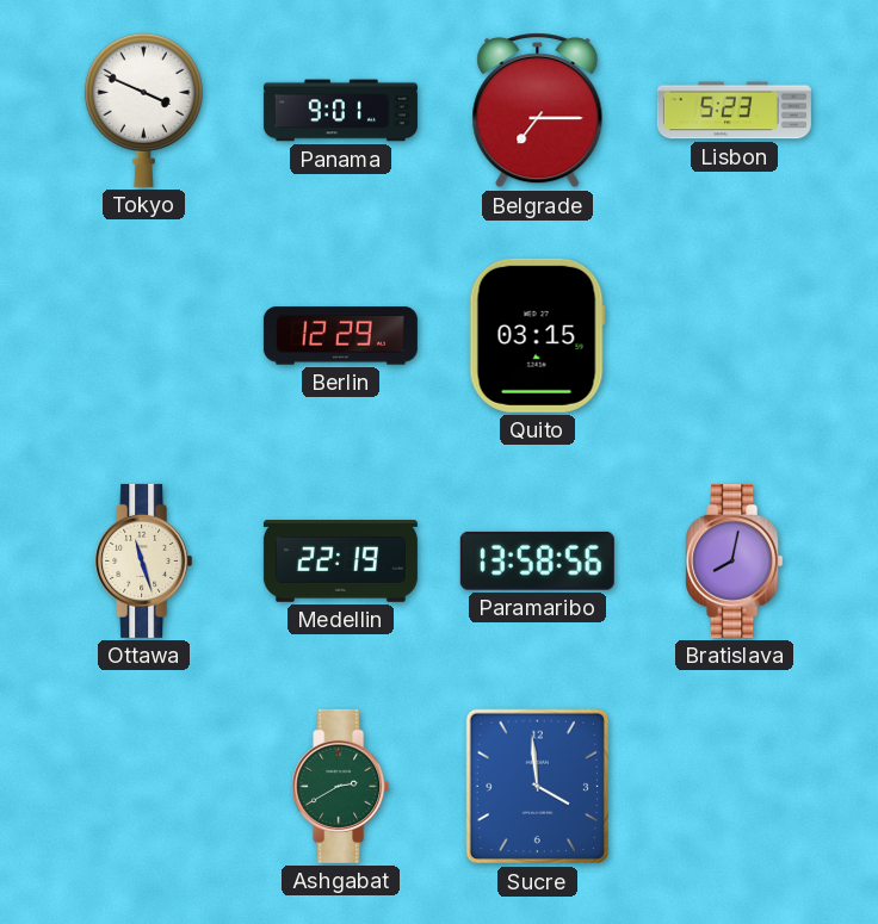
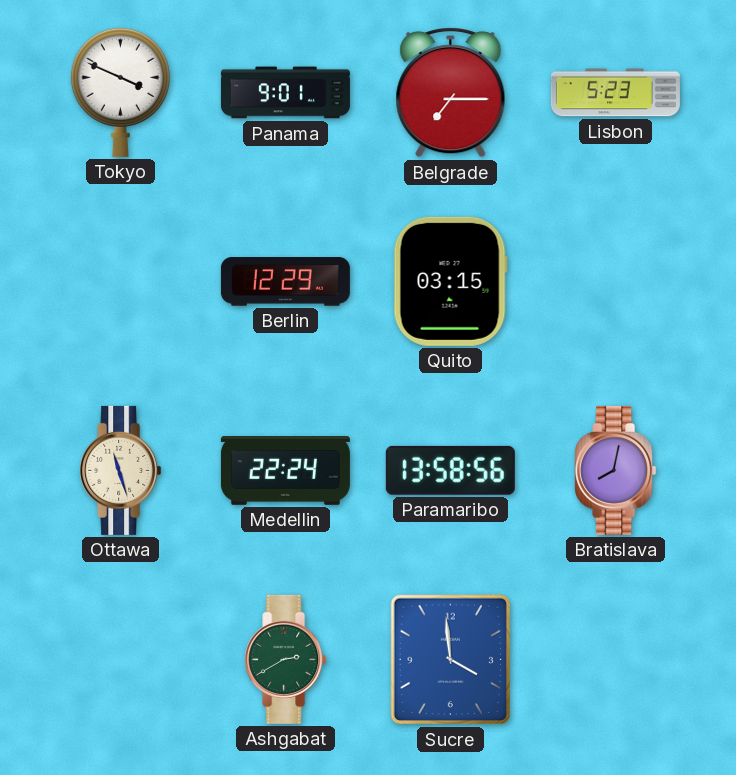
Medellin: 22:19 -> 22:24
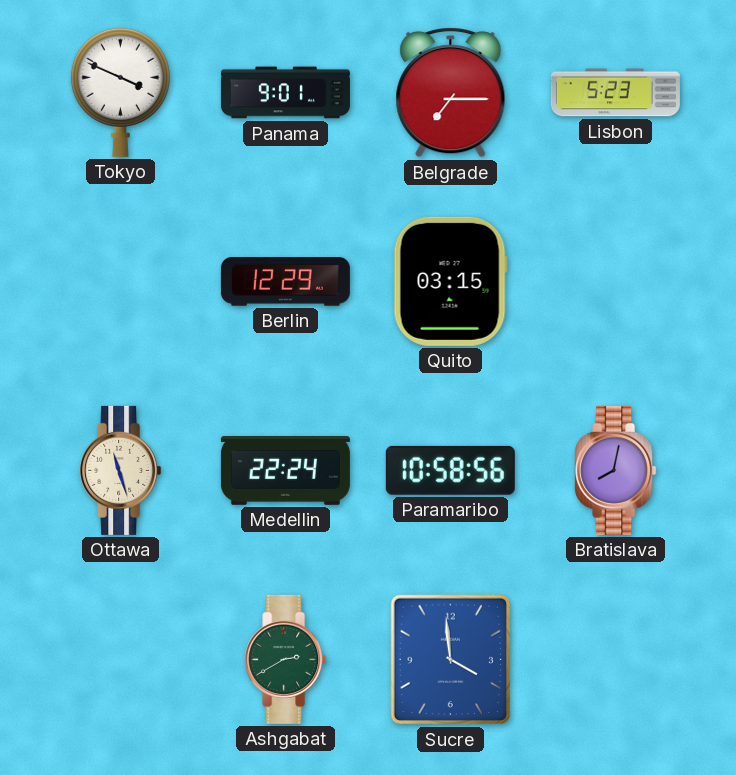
Paramaribo: 13:58 -> 10:58
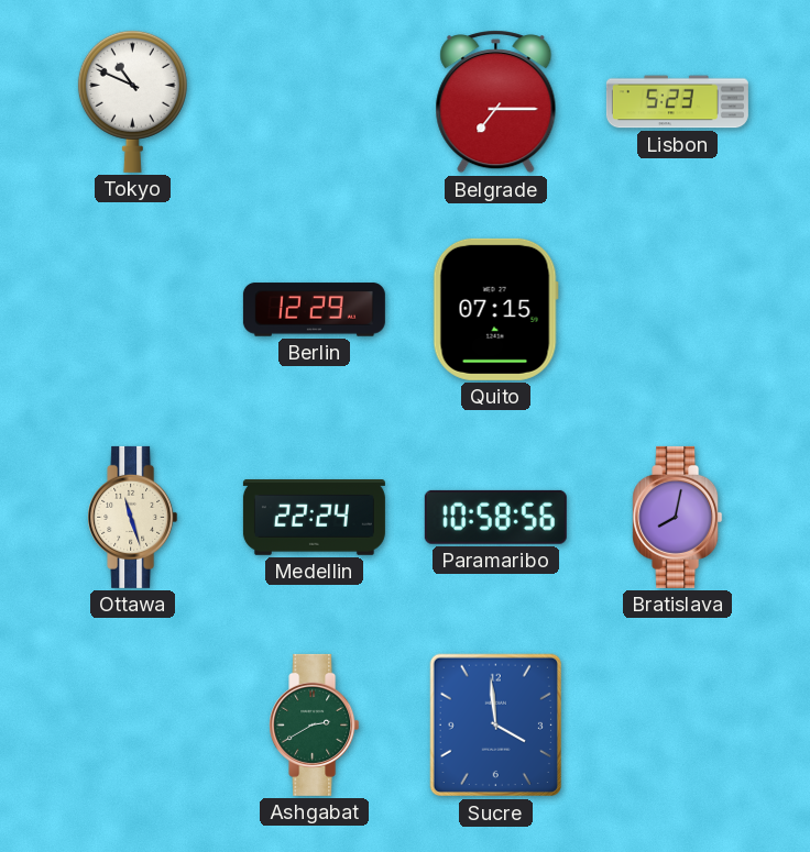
Tokyo: 3:49 -> 10:49
Panama: 9:01 -> none
Quito: 03:15 -> 07:15
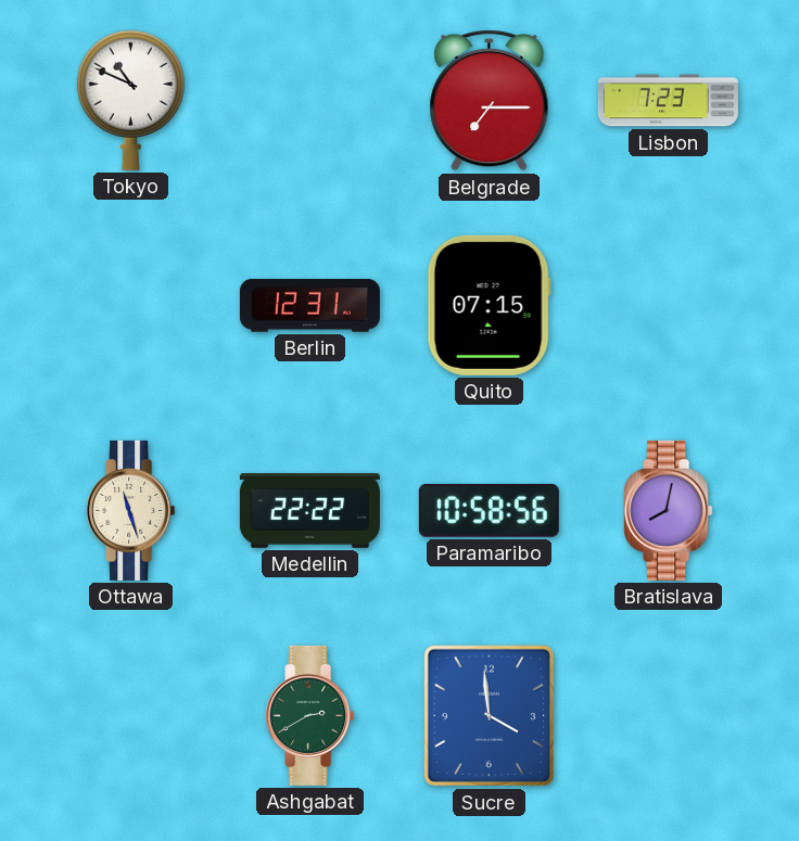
Lisbon: 5:23 -> 7:23
Berlin: 12:29 -> 12:31
Medellin: 22:24 -> 22:22
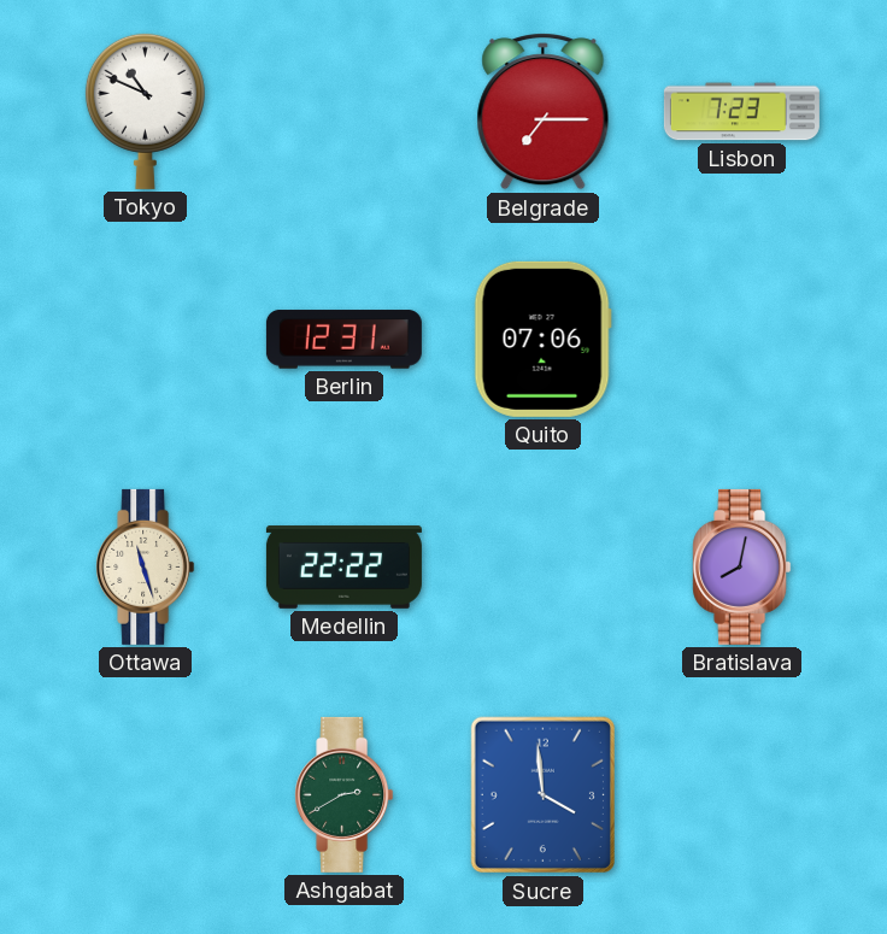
Quito: 07:15 -> 07:06
Paramaribo: 10:58 -> none
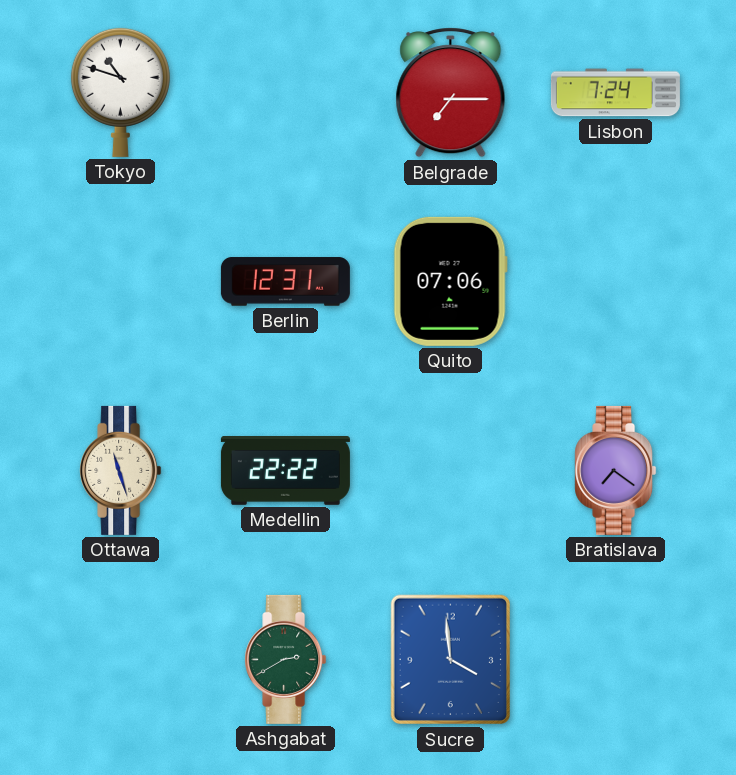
Tokyo: 10:49 -> 10:48
Lisbon: 7:23 -> 7:24
Bratislava: 8:02 -> 7:21
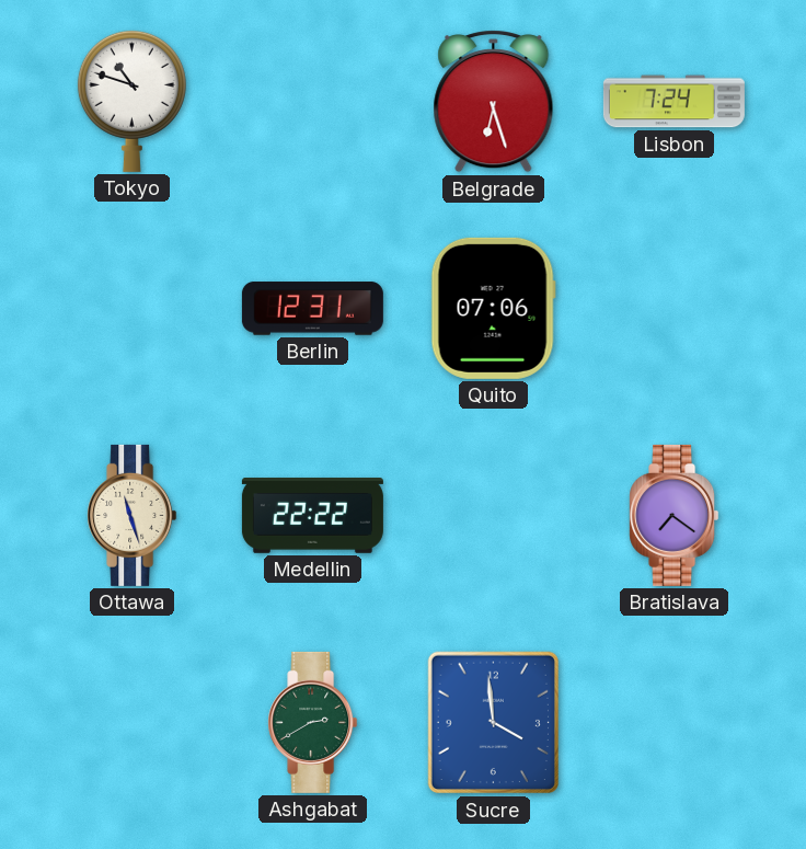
Belgrade: 7:15 -> 6:27
